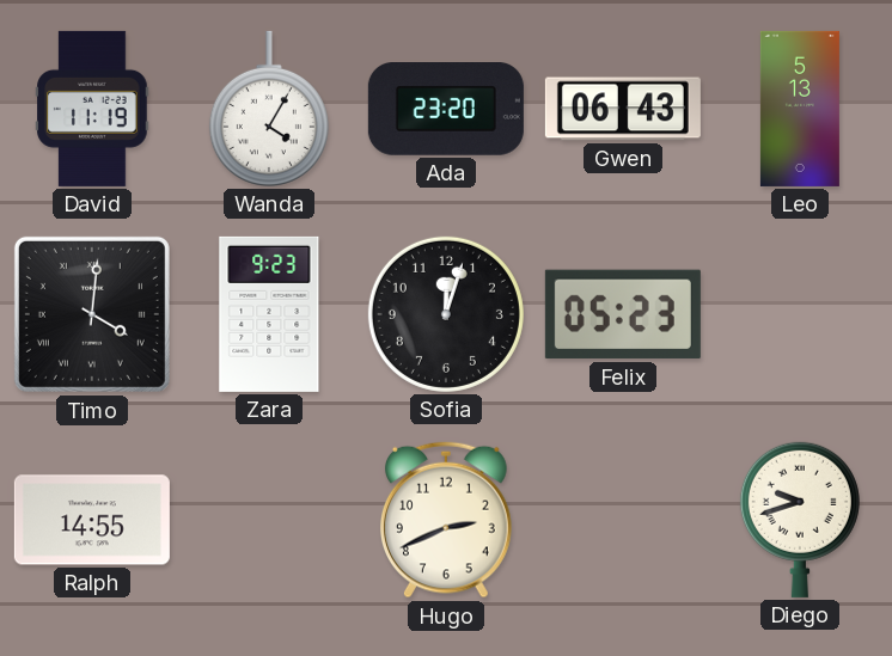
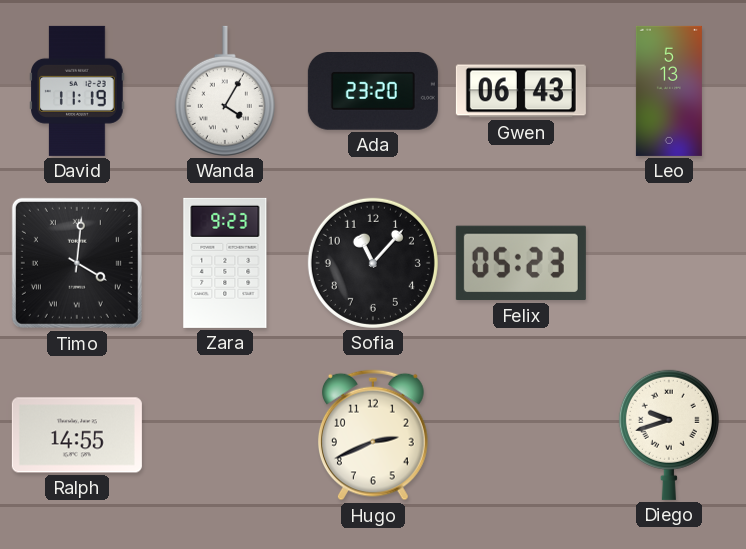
Sofia: 12:03 -> 11:07
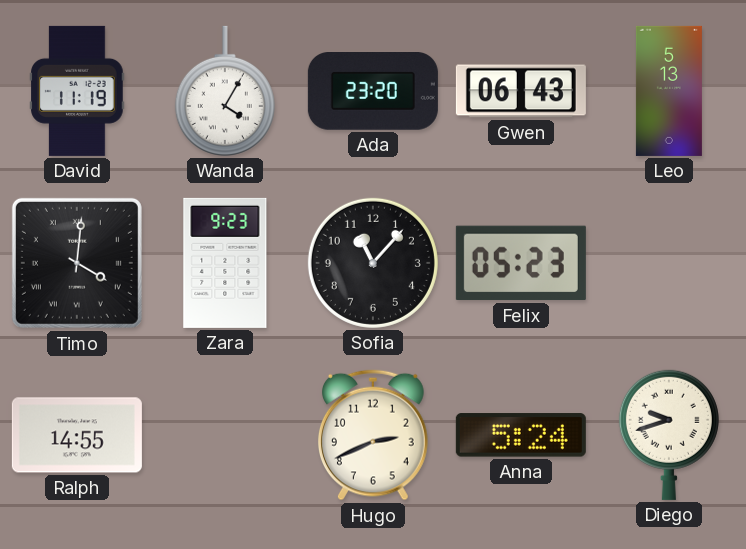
Anna: none -> 5:24
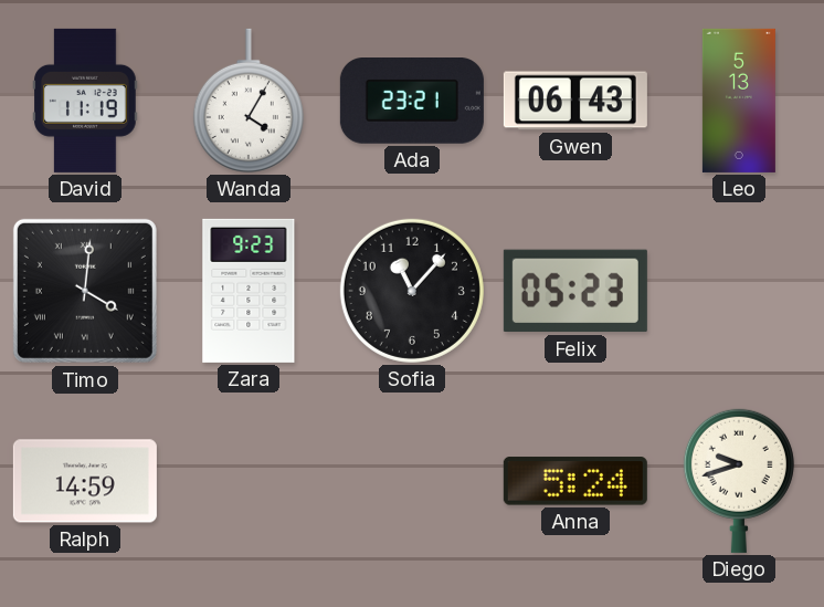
Ada: 23:20 -> 23:21
Ralph: 14:55 -> 14:59
Hugo: 2:41 -> none
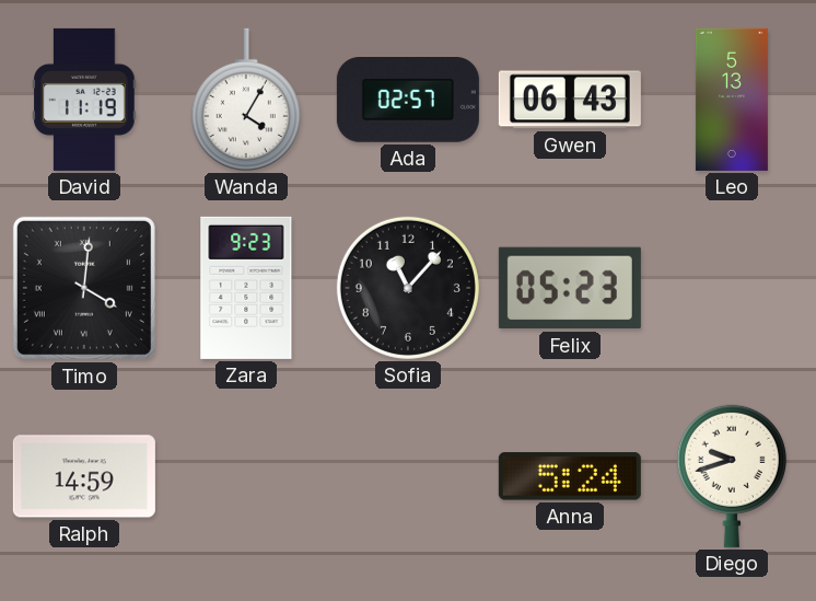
Ada: 23:21 -> 02:57
